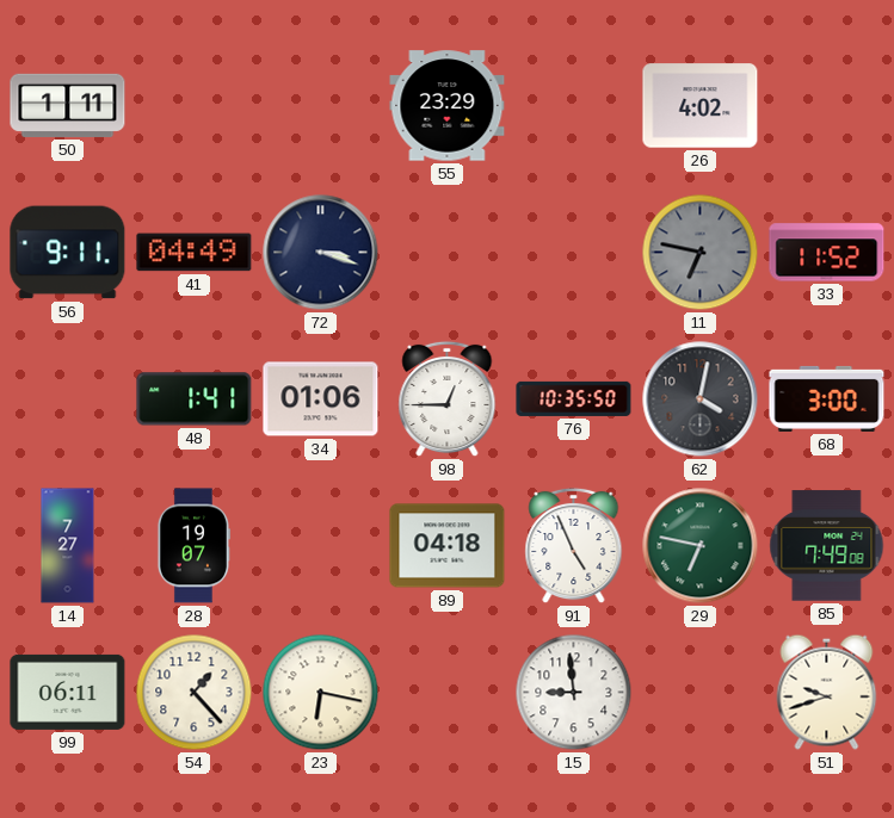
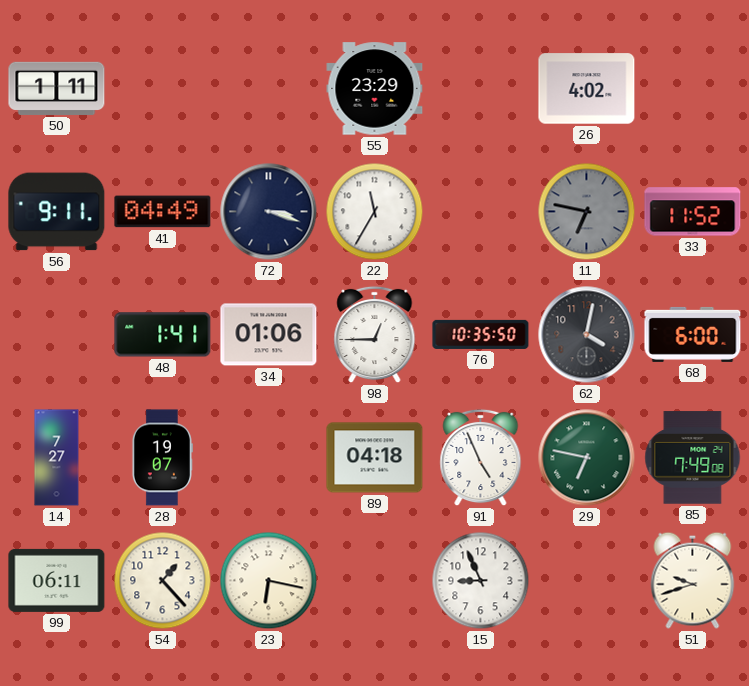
22: none -> 11:35
68: 3:00 -> 6:00
15: 8:59 -> 8:56
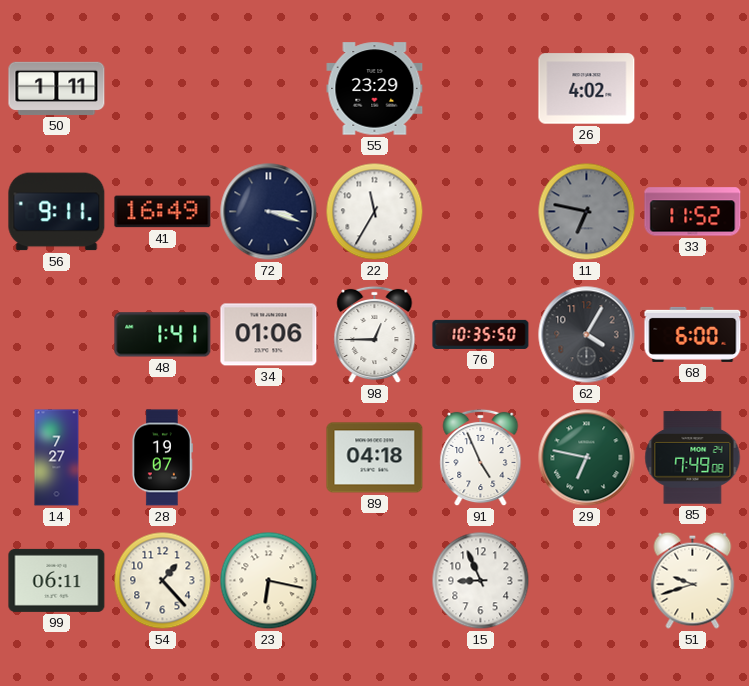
41: 04:49 -> 16:49
62: 4:02 -> 4:05
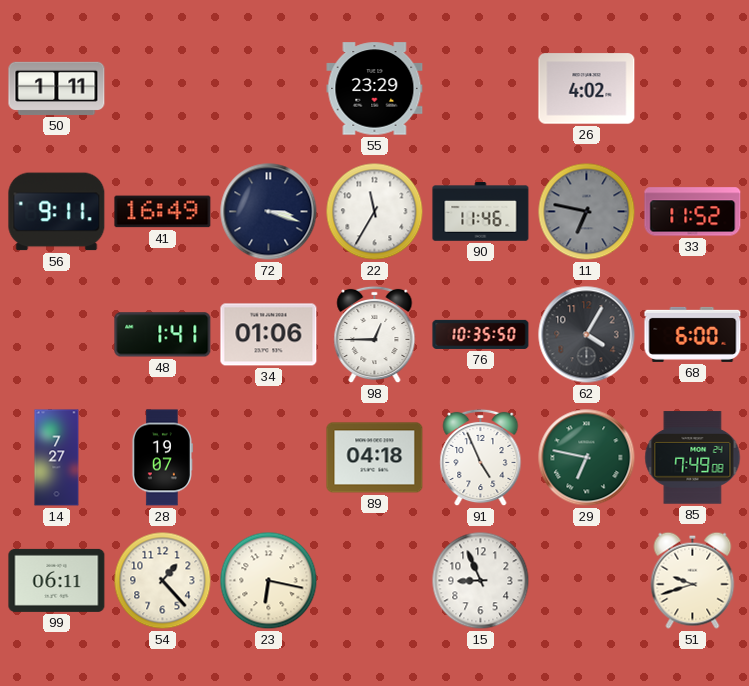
90: none -> 11:46
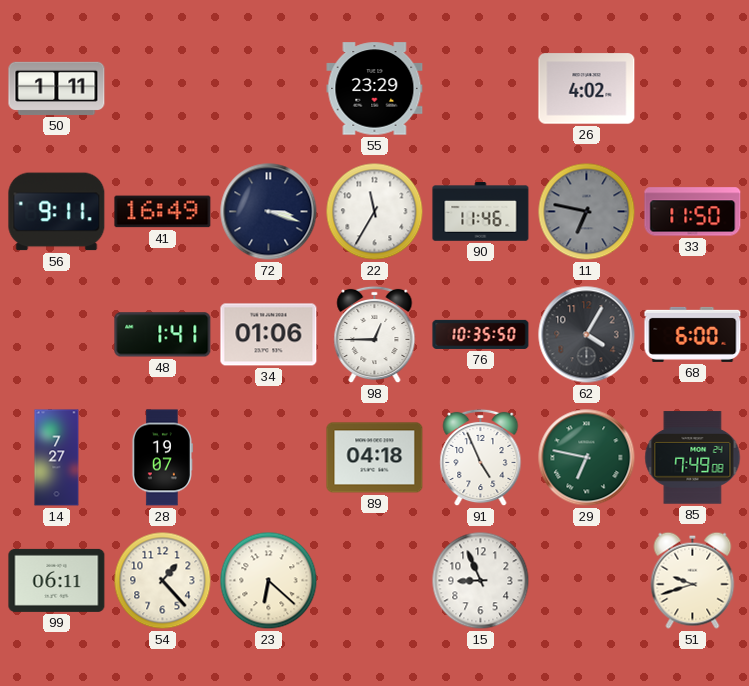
33: 11:52 -> 11:50
23: 6:17 -> 6:22
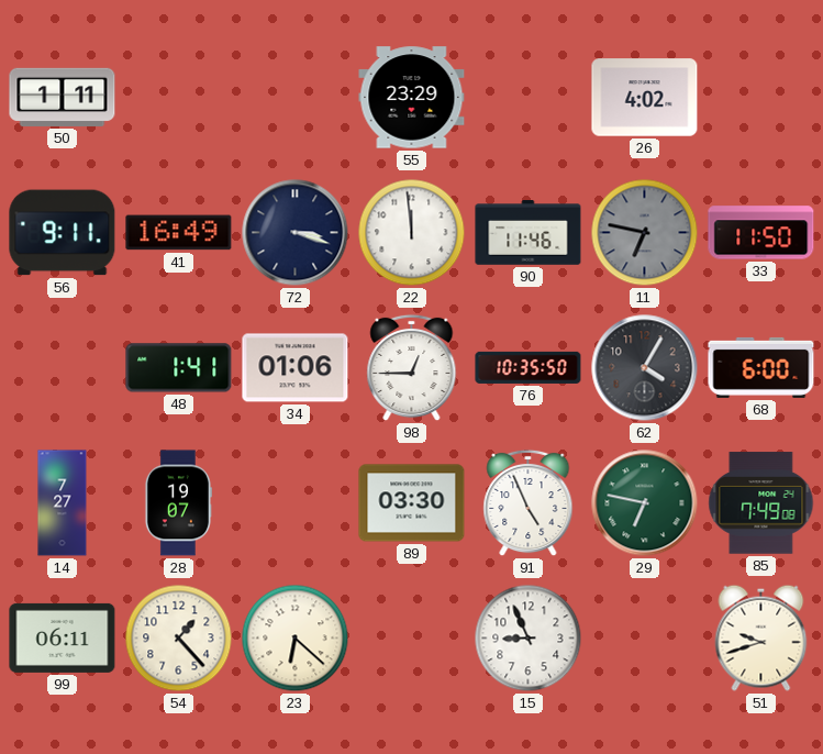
22: 11:35 -> 11:59
89: 04:18 -> 03:30
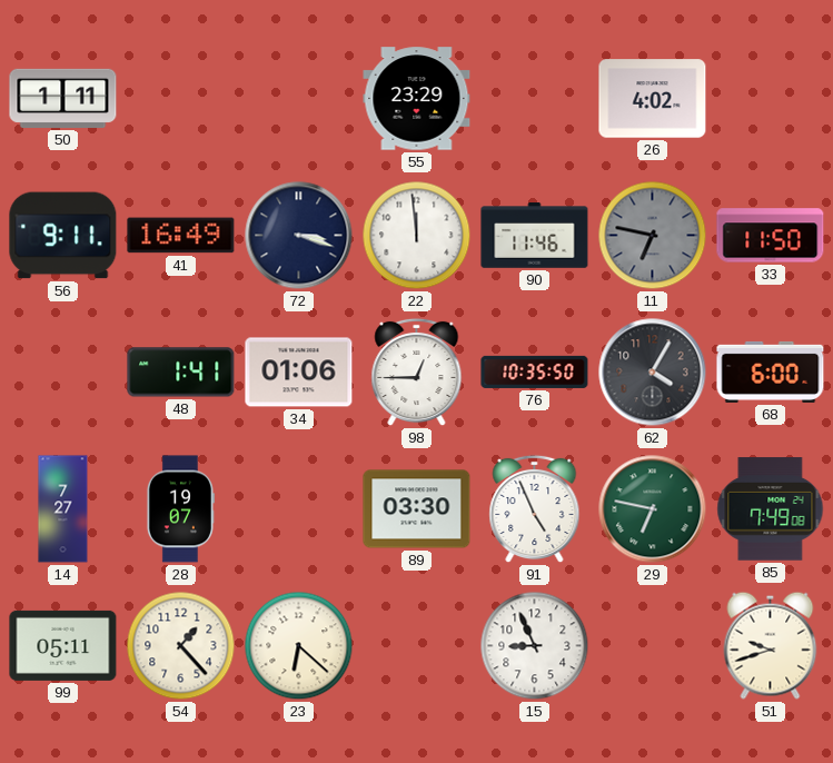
99: 06:11 -> 05:11
